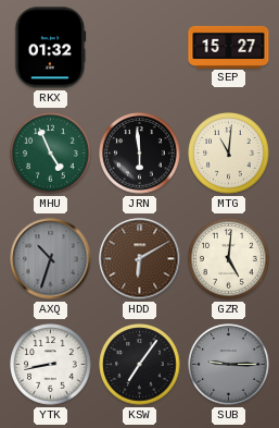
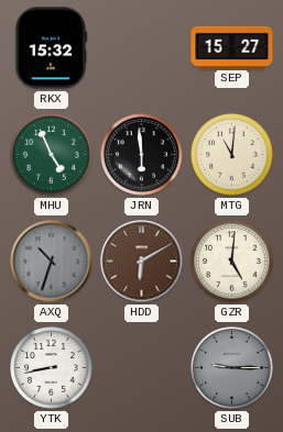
RKX: 01:32 -> 15:32
KSW: 7:06 -> none
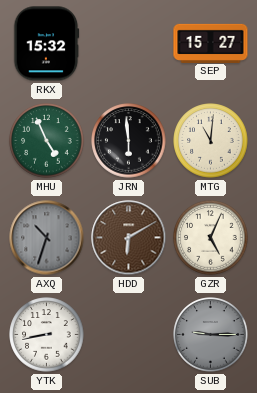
GZR: 5:01 -> 5:04
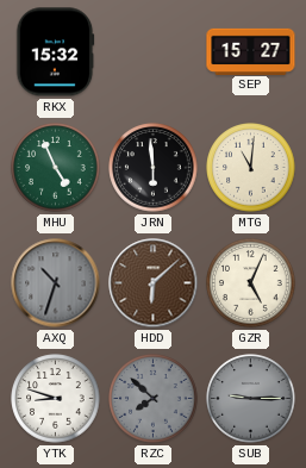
HDD: 6:10 -> 6:08
YTK: 8:43 -> 8:48
RZC: none -> 7:52
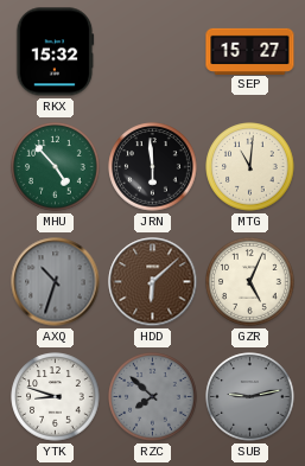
MHU: 4:56 -> 4:53
SUB: 9:15 -> 9:13
